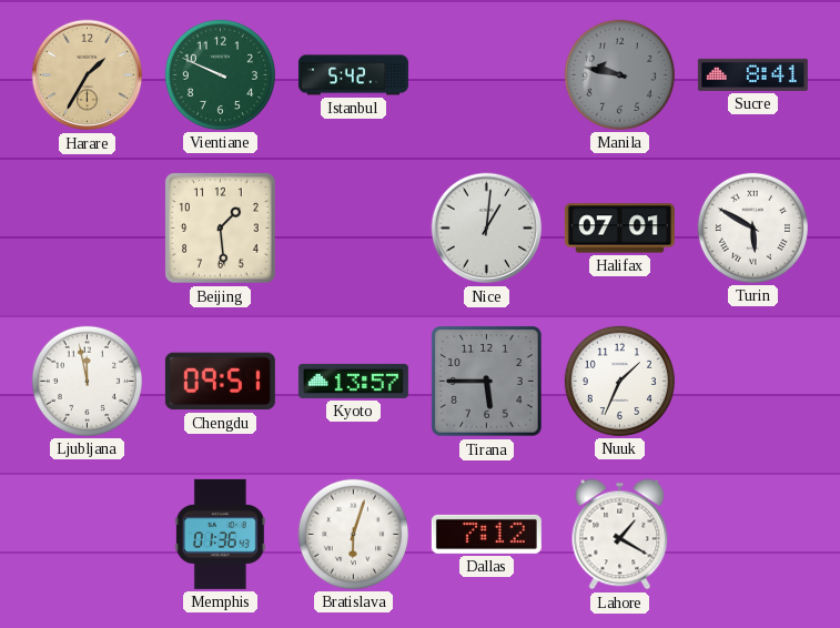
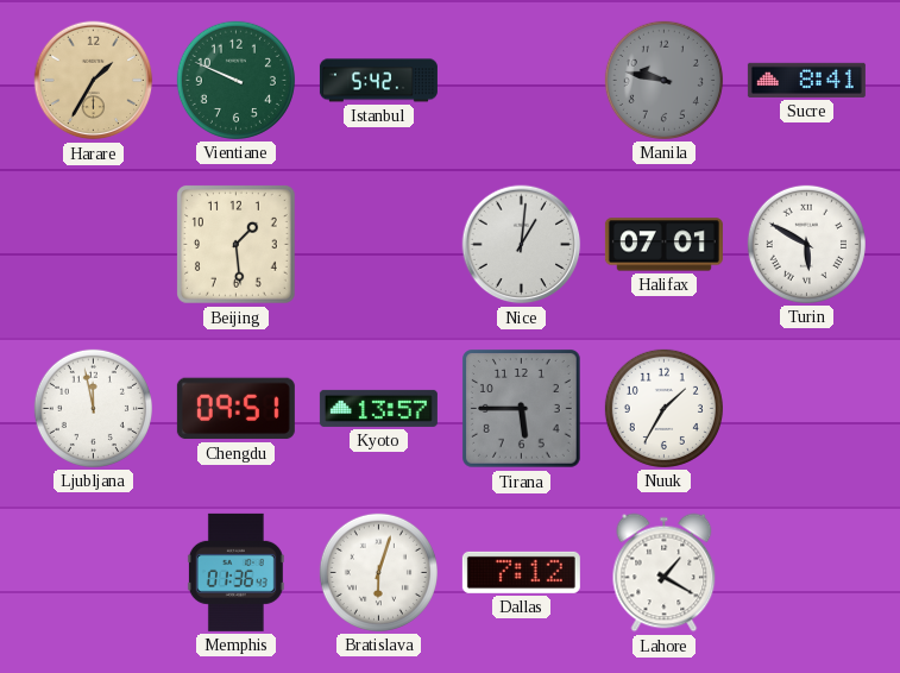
Nuuk: 1:34 -> 1:35
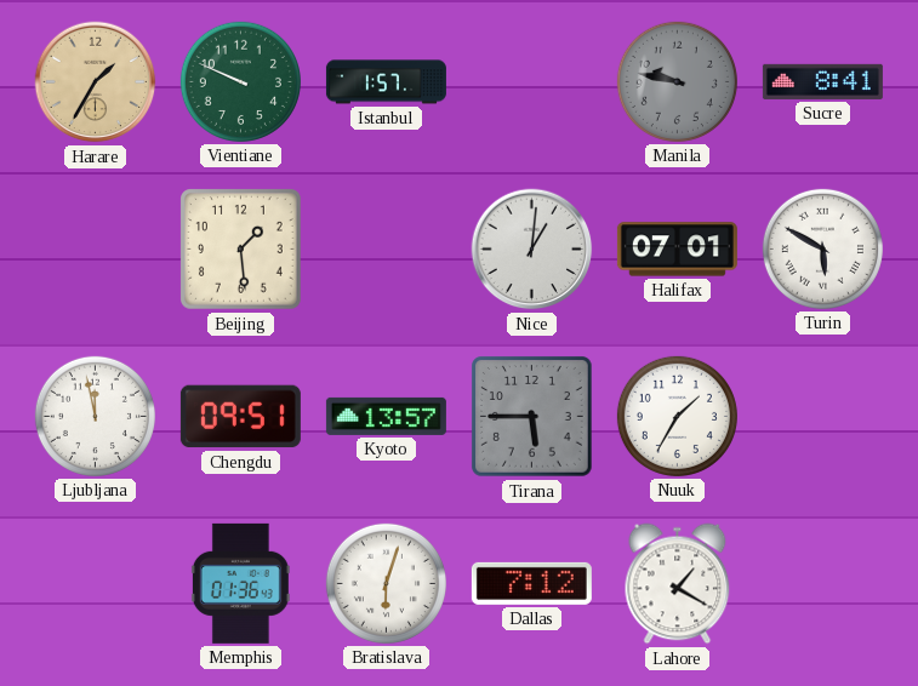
Istanbul: 5:42 -> 1:57
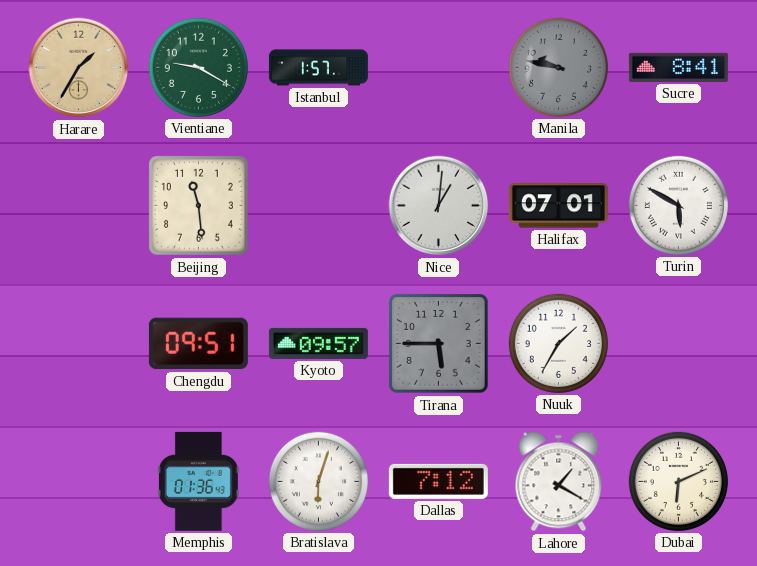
Vientiane: 9:49 -> 9:20
Beijing: 1:29 -> 11:29
Ljubljana: 11:58 -> none
Kyoto: 13:57 -> 09:57
Dubai: none -> 6:11
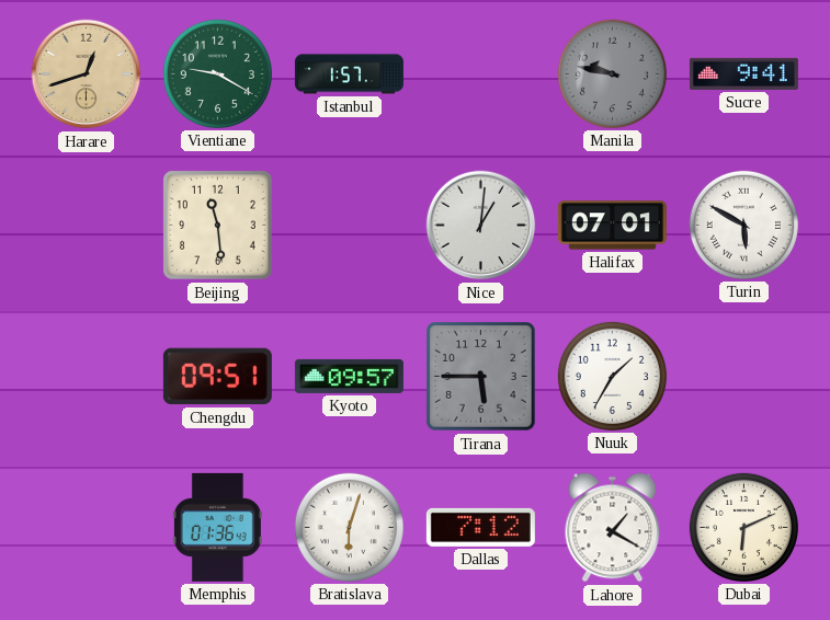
Harare: 1:35 -> 12:42
Sucre: 8:41 -> 9:41
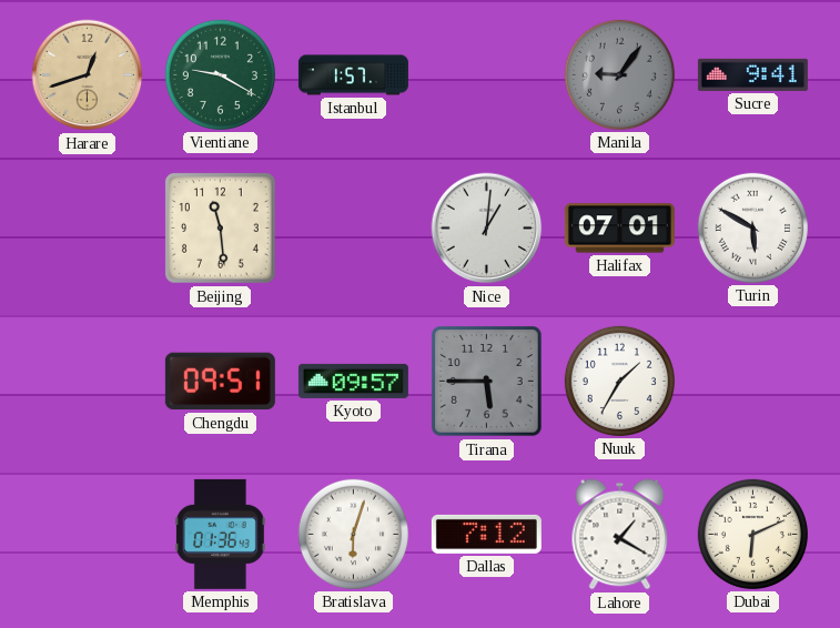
Manila: 9:47 -> 9:06
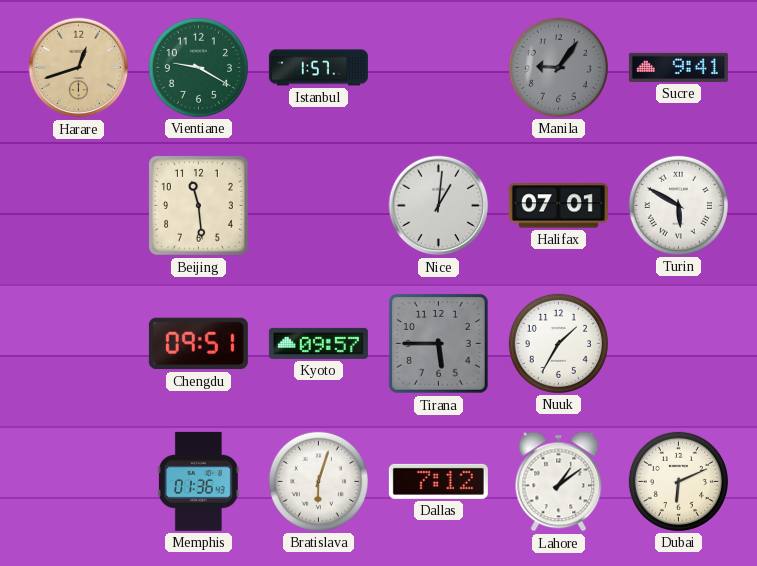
Lahore: 1:20 -> 1:09
